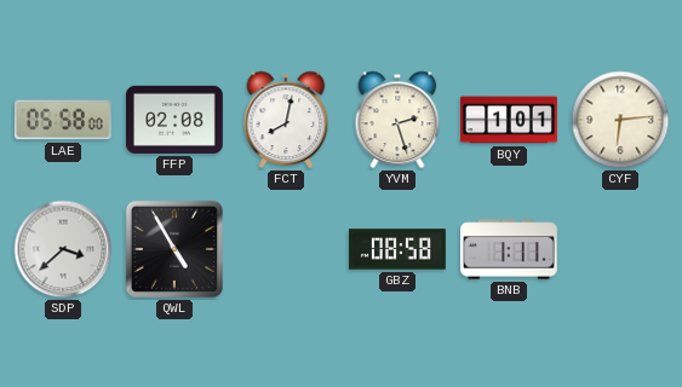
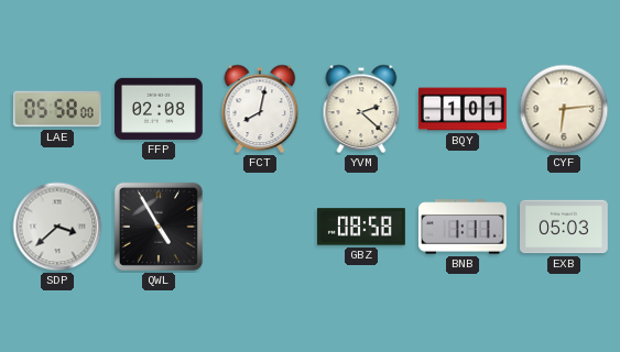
YVM: 2:27 -> 2:22
EXB: none -> 05:03
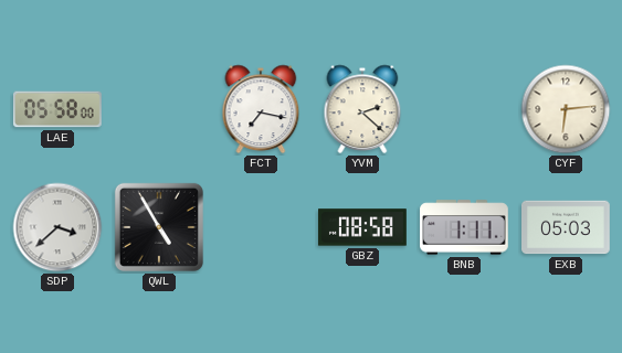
FFP: 02:08 -> none
FCT: 8:02 -> 7:17
BQY: 1:01 -> none
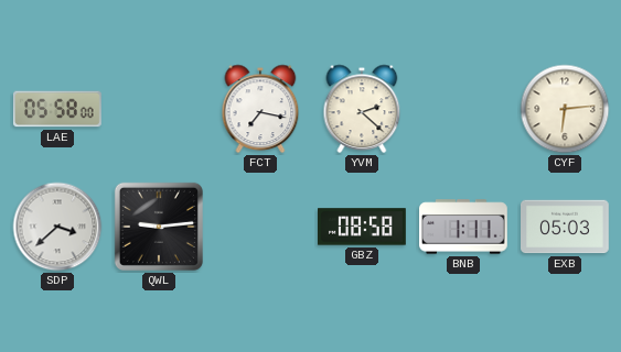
QWL: 4:55 -> 9:14
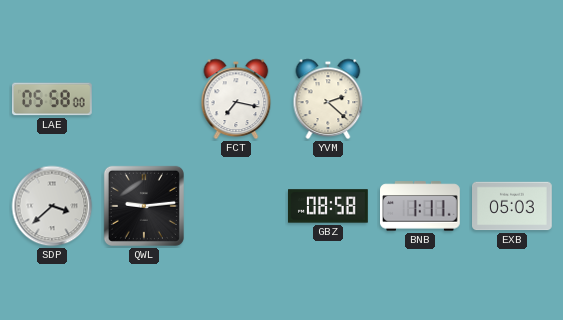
CYF: 6:14 -> none
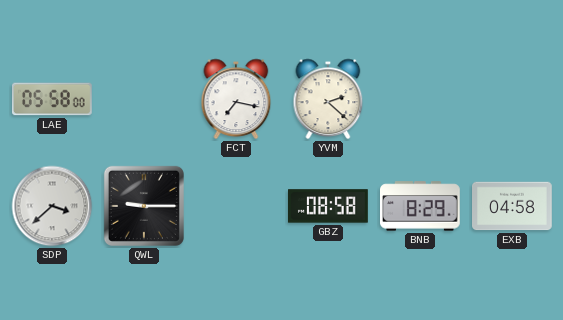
QWL: 9:14 -> 9:15
BNB: 1:11 -> 8:29
EXB: 05:03 -> 04:58
